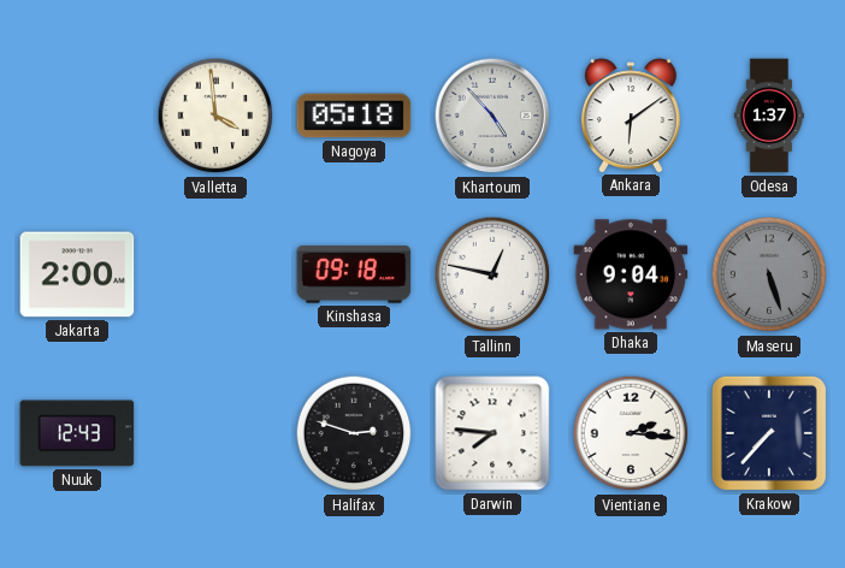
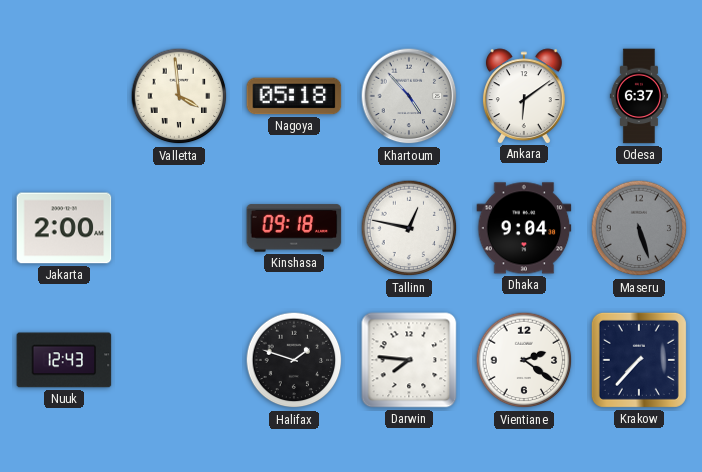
Odesa: 1:37 -> 6:37
Halifax: 2:48 -> 1:48
Vientiane: 2:16 -> 2:21
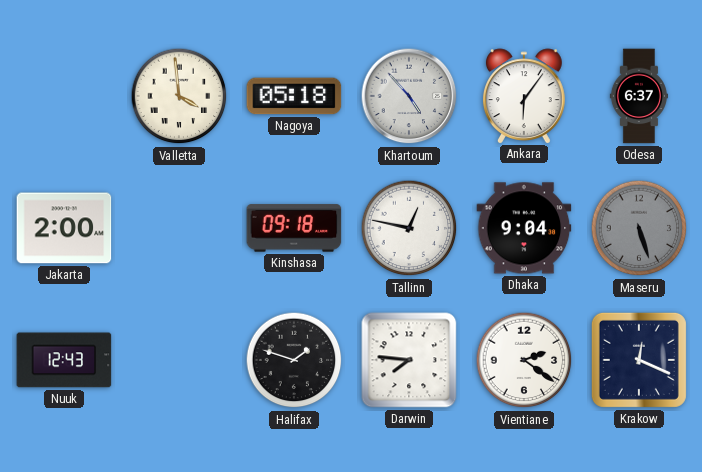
Ankara: 6:09 -> 6:06
Krakow: 7:37 -> 12:19
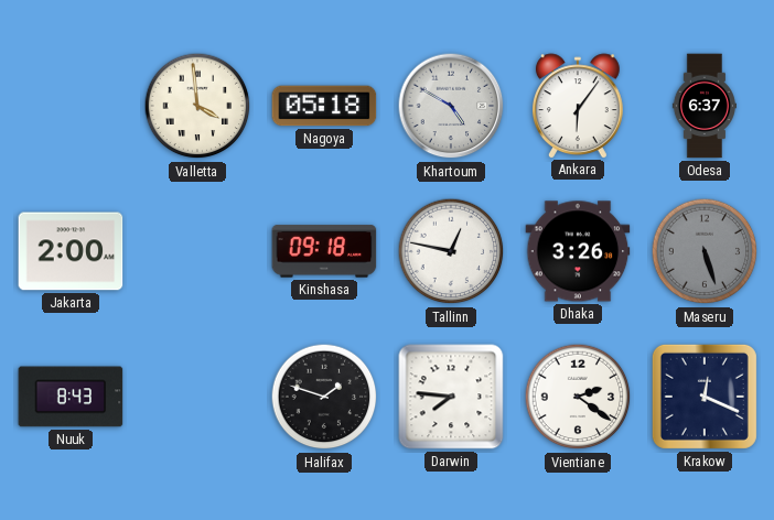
Khartoum: 4:53 -> 4:50
Dhaka: 9:04 -> 3:26
Nuuk: 12:43 -> 8:43
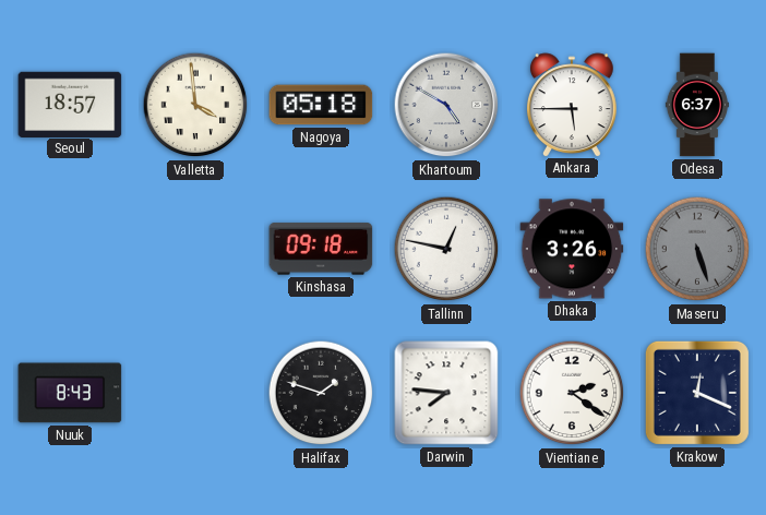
Seoul: none -> 18:57
Ankara: 6:06 -> 5:45
Jakarta: 2:00 -> none
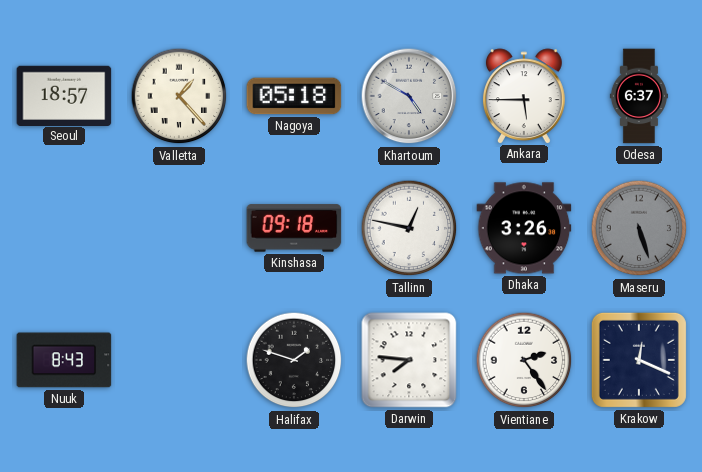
Valletta: 3:59 -> 1:23
Vientiane: 2:21 -> 2:24
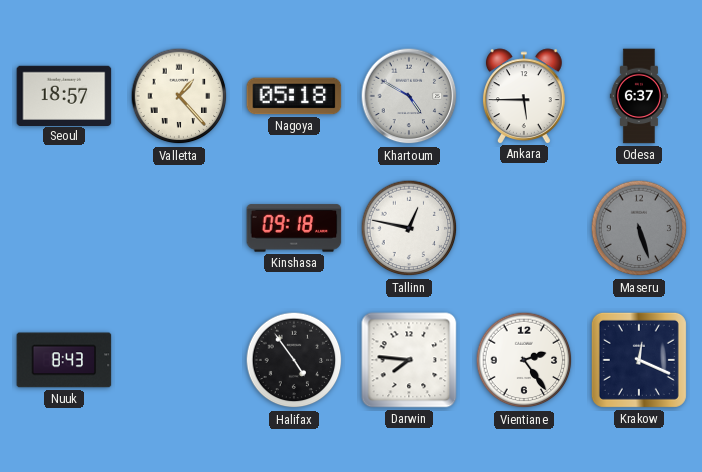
Dhaka: 3:26 -> none
Halifax: 1:48 -> 4:54
